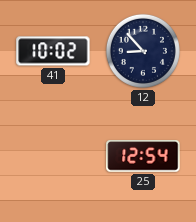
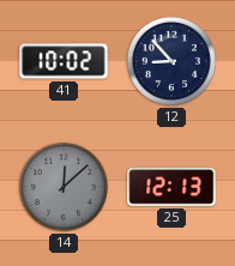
14: none -> 12:08
25: 12:54 -> 12:13
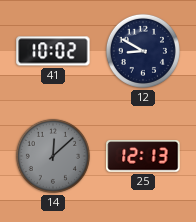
12: 8:53 -> 8:50
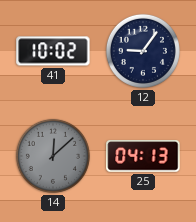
12: 8:50 -> 9:06
25: 12:13 -> 04:13
